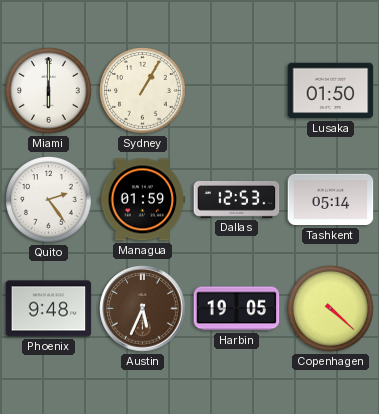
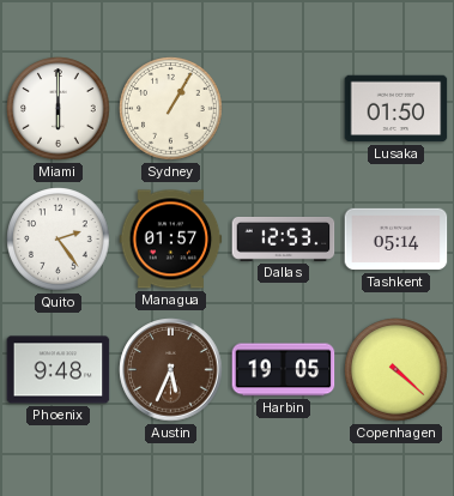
Managua: 01:59 -> 01:57
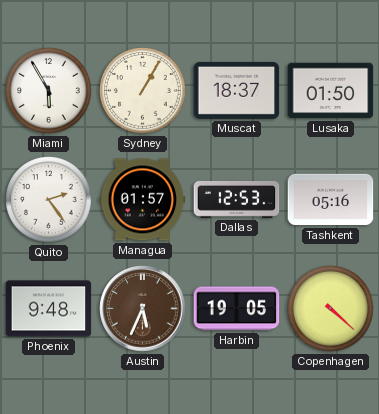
Miami: 6:00 -> 5:55
Muscat: none -> 18:37
Tashkent: 05:14 -> 05:16
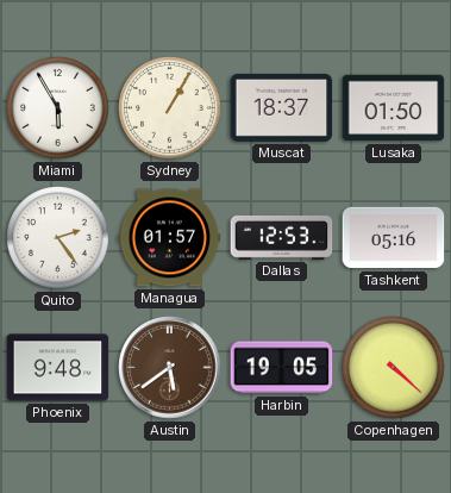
Austin: 5:34 -> 5:39
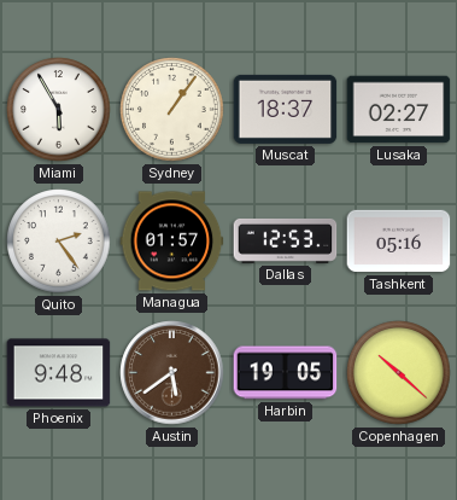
Sydney: 1:05 -> 1:06
Lusaka: 01:50 -> 02:27
Copenhagen: 4:22 -> 10:22
